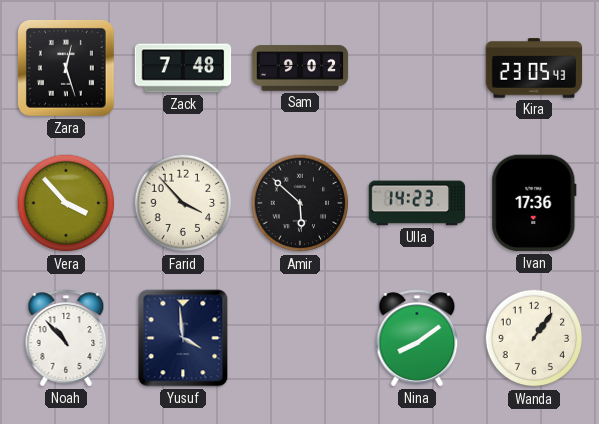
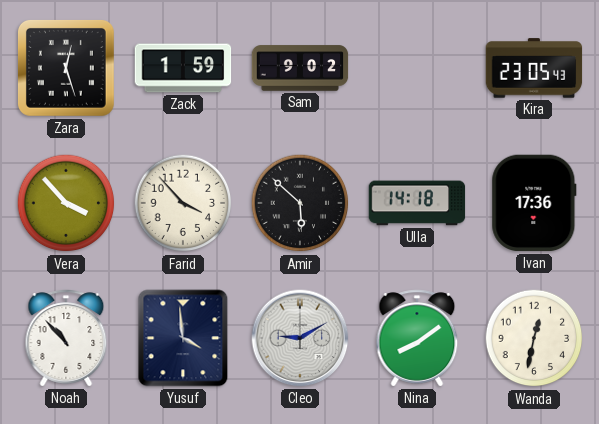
Zack: 7:48 -> 1:59
Ulla: 14:23 -> 14:18
Cleo: none -> 9:10
Wanda: 1:06 -> 12:32
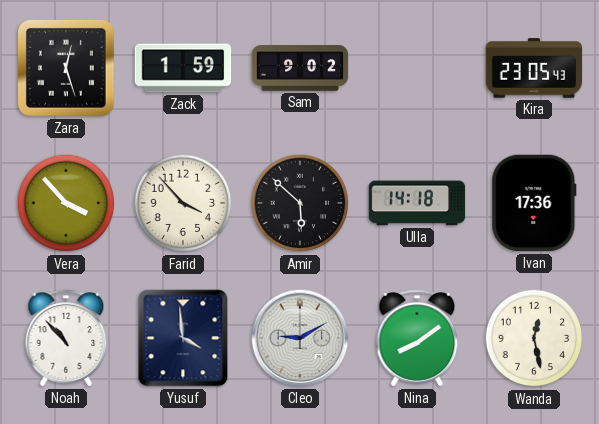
Wanda: 12:32 -> 12:28
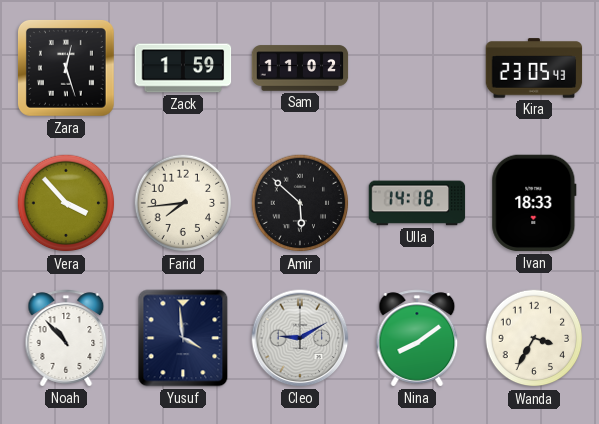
Sam: 9:02 -> 11:02
Farid: 3:53 -> 7:44
Ivan: 17:36 -> 18:33
Wanda: 12:28 -> 3:35
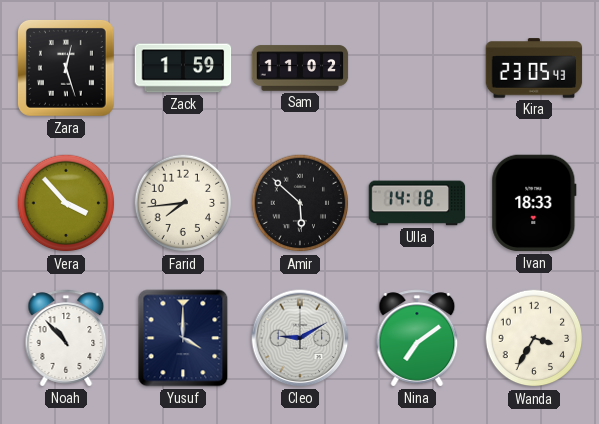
Yusuf: 3:59 -> 4:00
Nina: 8:09 -> 7:09
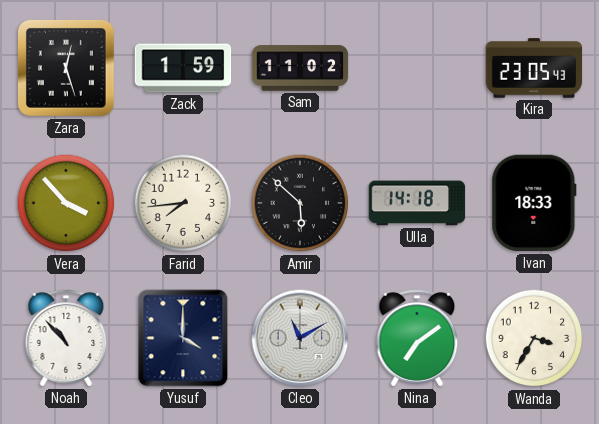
Cleo: 9:10 -> 11:10
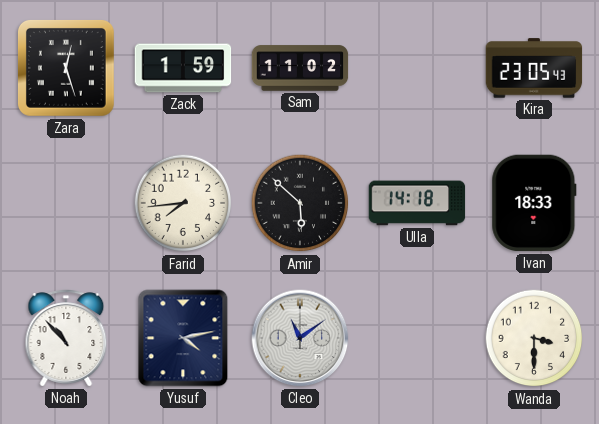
Vera: 3:53 -> none
Yusuf: 4:00 -> 4:13
Cleo: 11:10 -> 11:09
Nina: 7:09 -> none
Wanda: 3:35 -> 3:30
